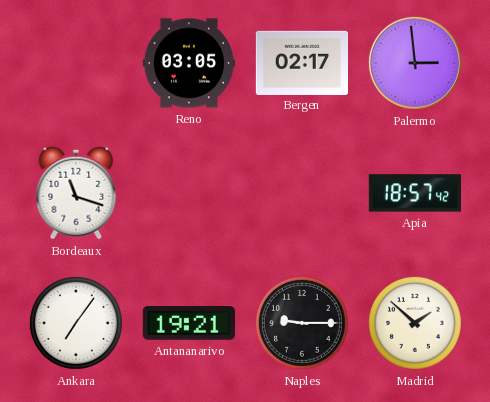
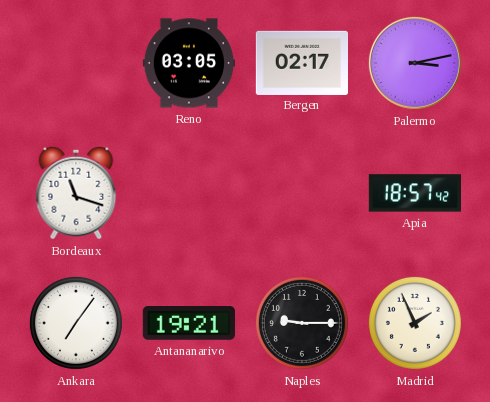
Palermo: 2:59 -> 3:13
Madrid: 1:52 -> 1:56
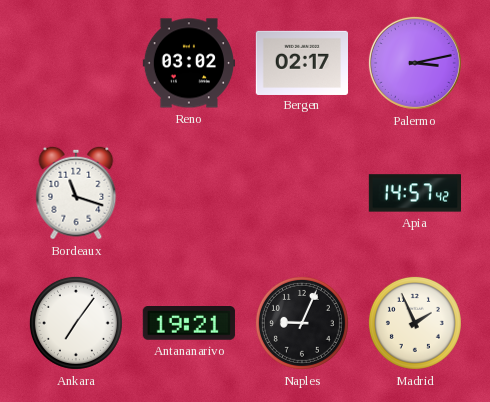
Reno: 03:05 -> 03:02
Apia: 18:57 -> 14:57
Naples: 9:15 -> 9:04
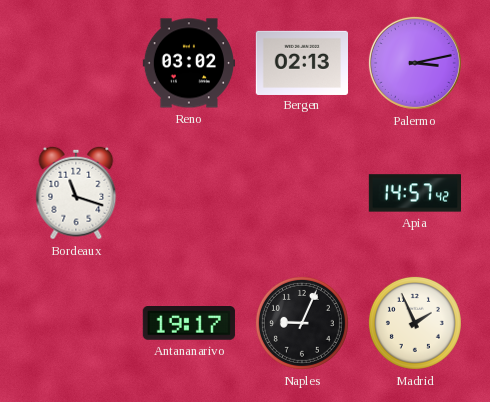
Bergen: 02:17 -> 02:13
Ankara: 7:06 -> none
Antananarivo: 19:21 -> 19:17
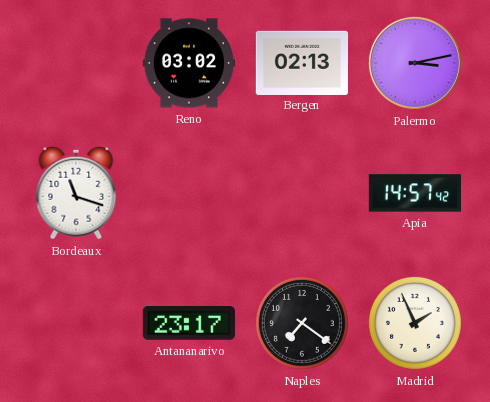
Antananarivo: 19:17 -> 23:17
Naples: 9:04 -> 7:21
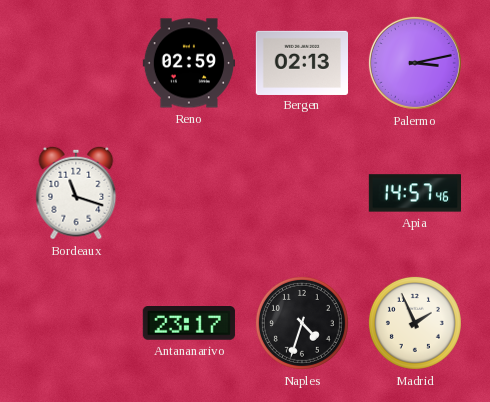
Reno: 03:02 -> 02:59
Apia: 14:57:42 -> 14:57:46
Naples: 7:21 -> 4:33
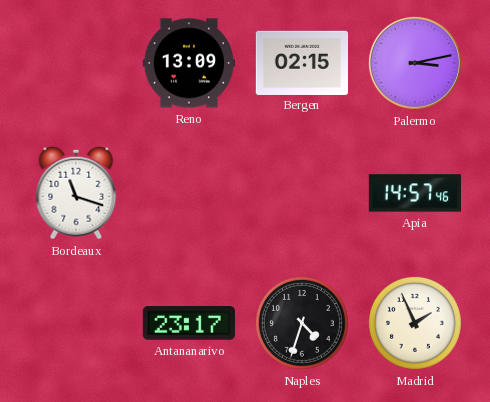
Reno: 02:59 -> 13:09
Bergen: 02:13 -> 02:15
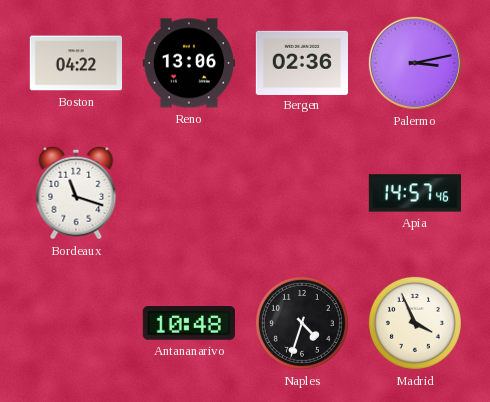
Boston: none -> 04:22
Reno: 13:09 -> 13:06
Bergen: 02:15 -> 02:36
Antananarivo: 23:17 -> 10:48
Madrid: 1:56 -> 3:56
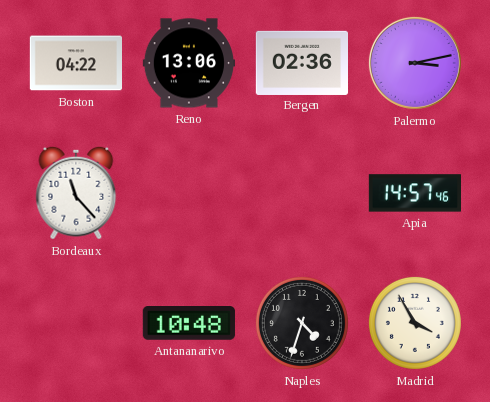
Bordeaux: 11:18 -> 11:23
Madrid: 3:56 -> 3:55
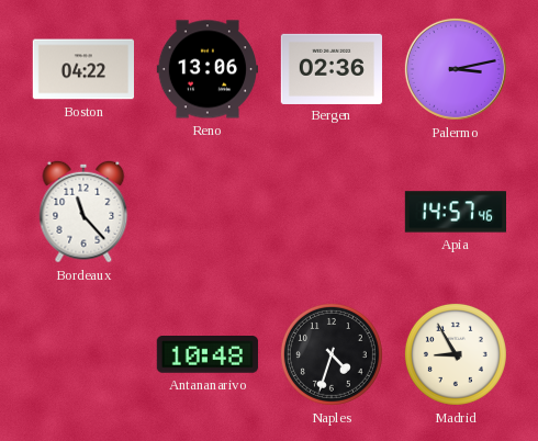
Madrid: 3:55 -> 8:55
